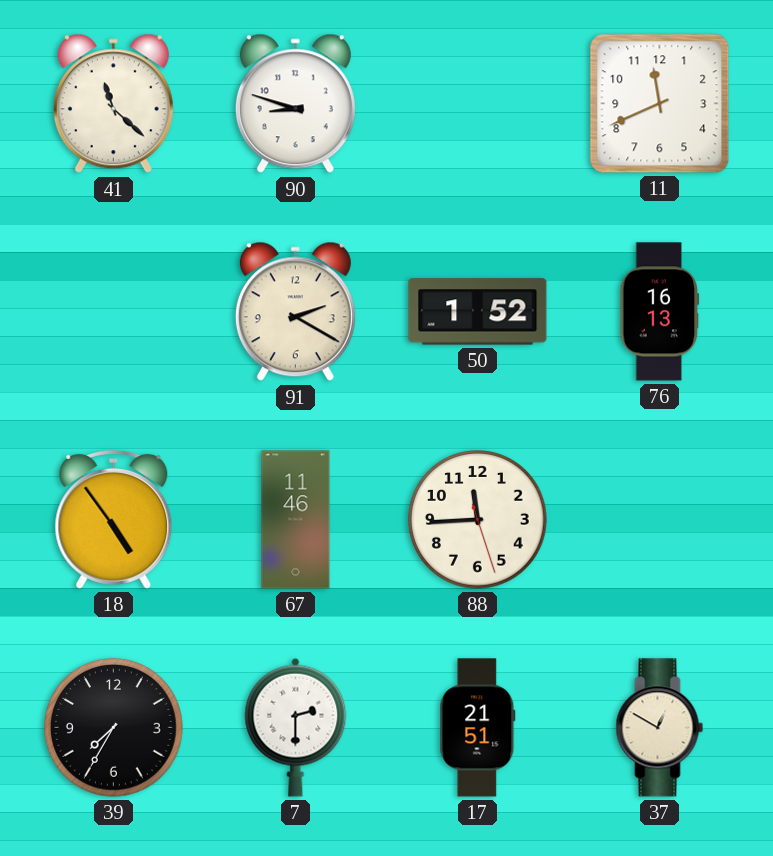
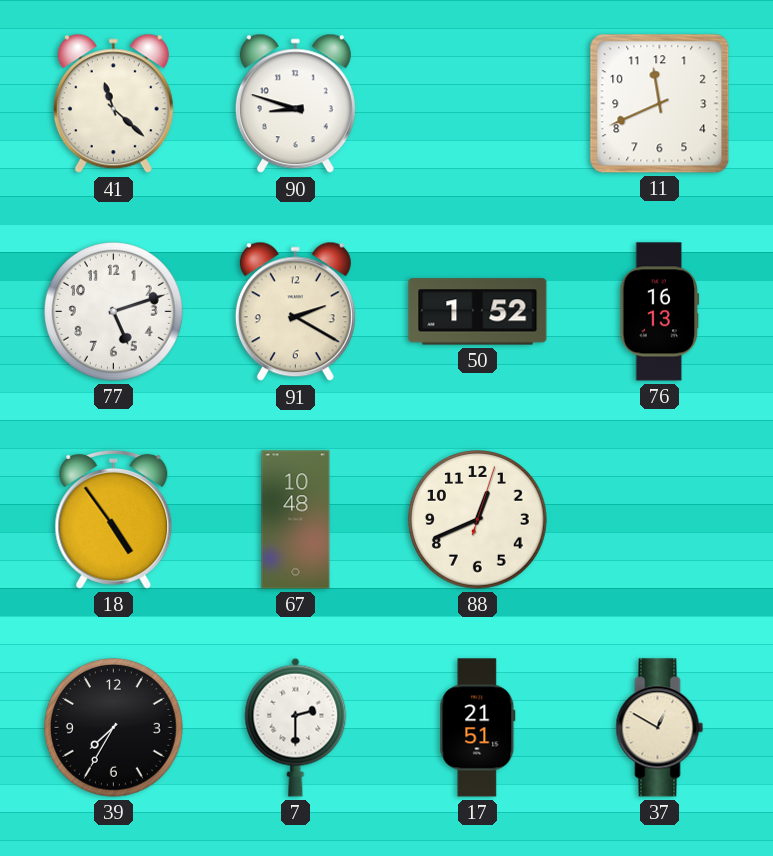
77: none -> 5:12
67: 11:46 -> 10:48
88: 11:44 -> 12:41
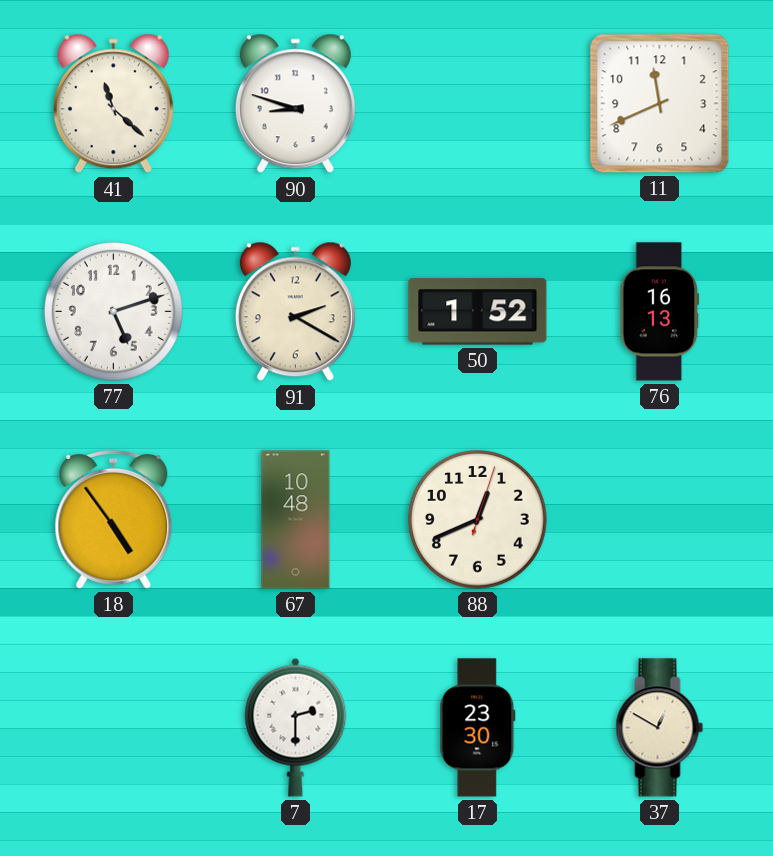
39: 7:35 -> none
17: 21:51 -> 23:30
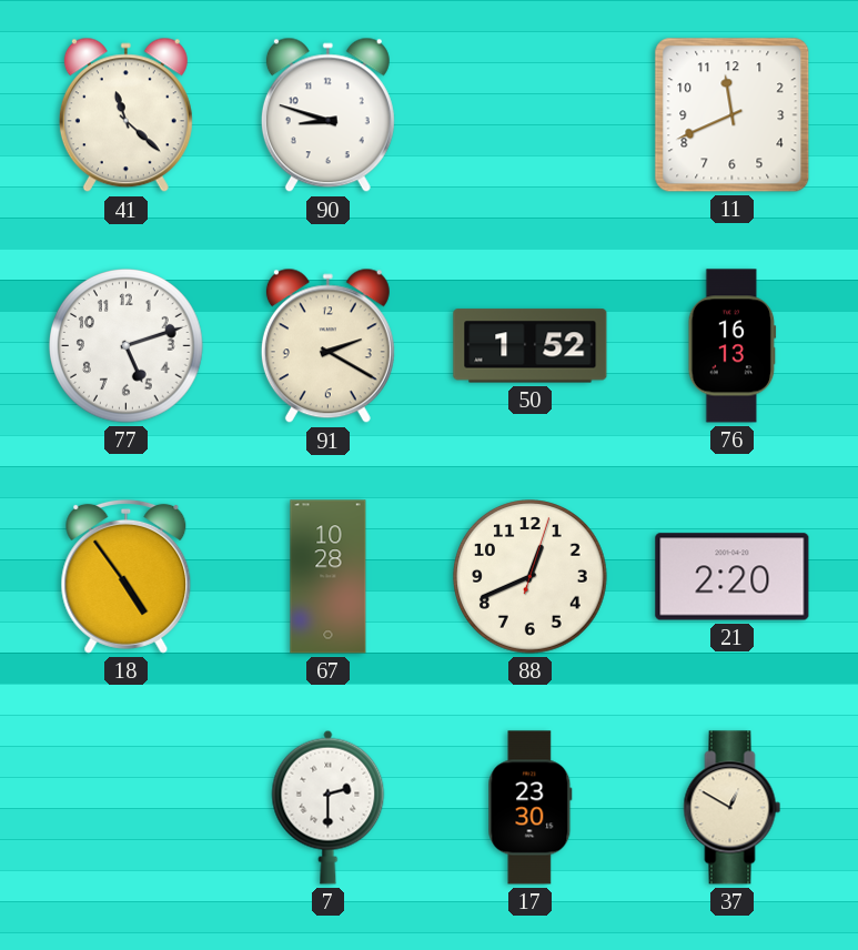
67: 10:48 -> 10:28
21: none -> 2:20
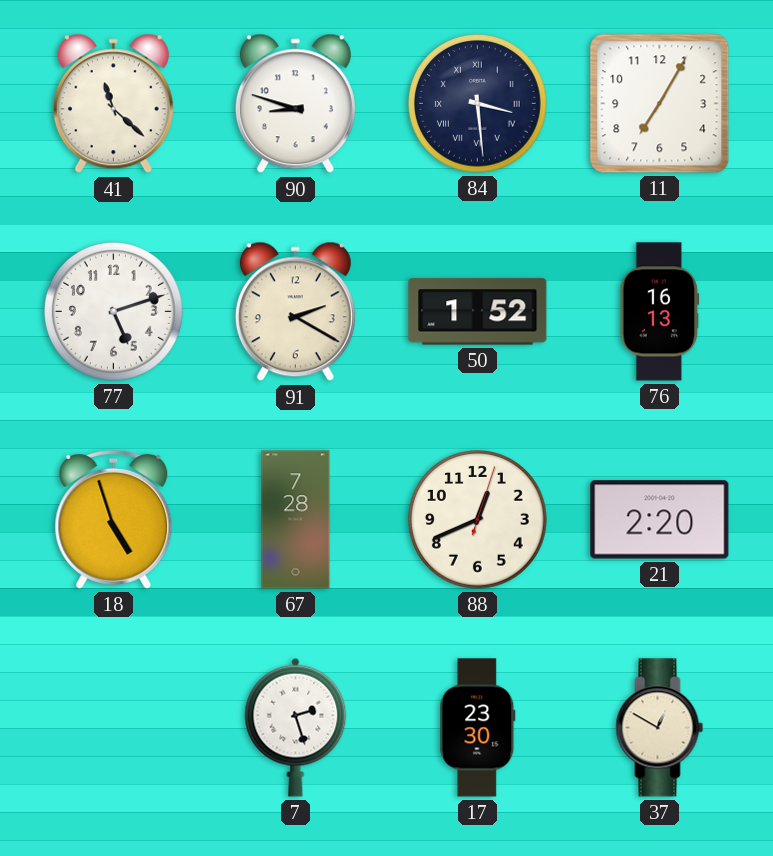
84: none -> 3:29
11: 11:41 -> 7:05
18: 4:54 -> 4:57
67: 10:28 -> 7:28
7: 2:30 -> 2:27
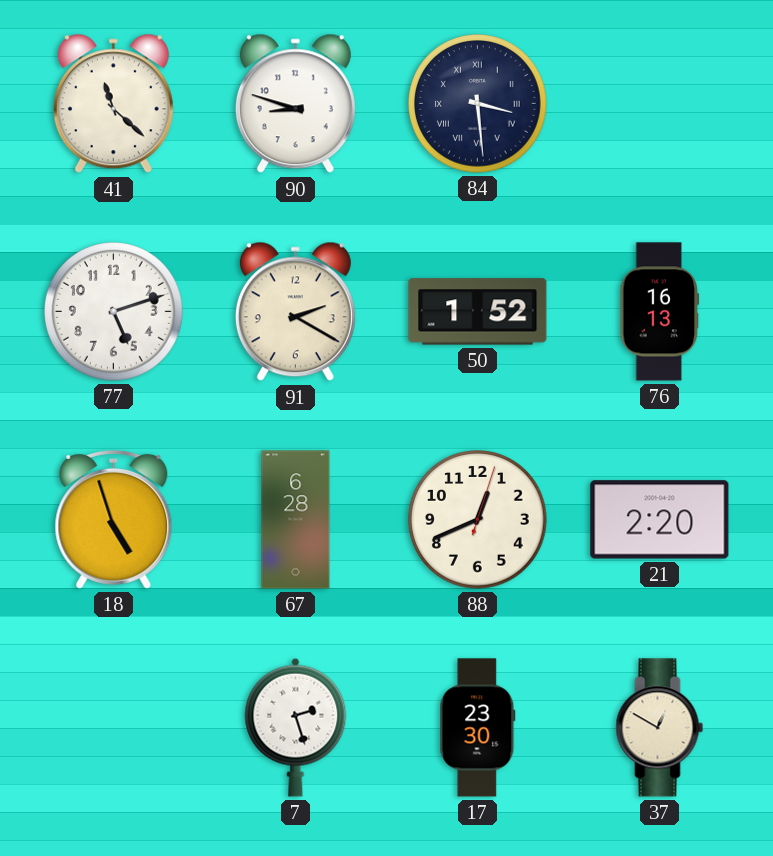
11: 7:05 -> none
67: 7:28 -> 6:28
